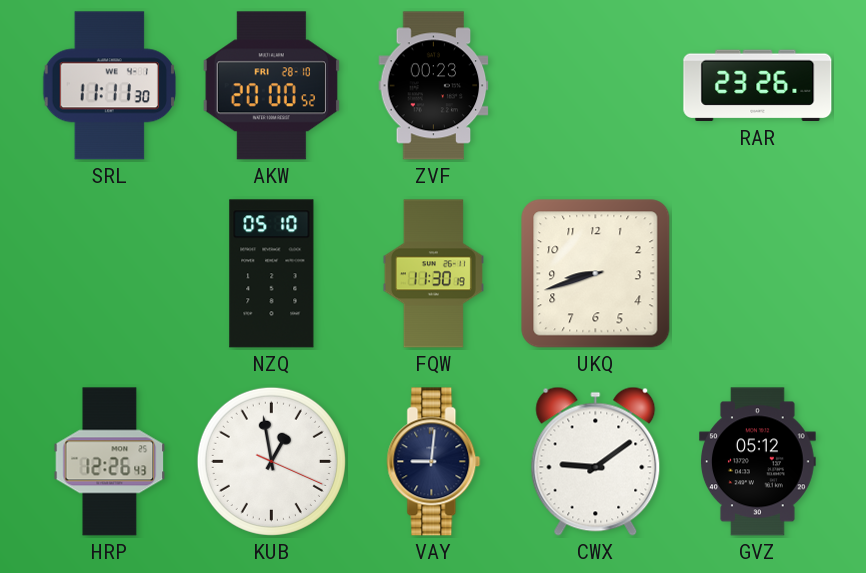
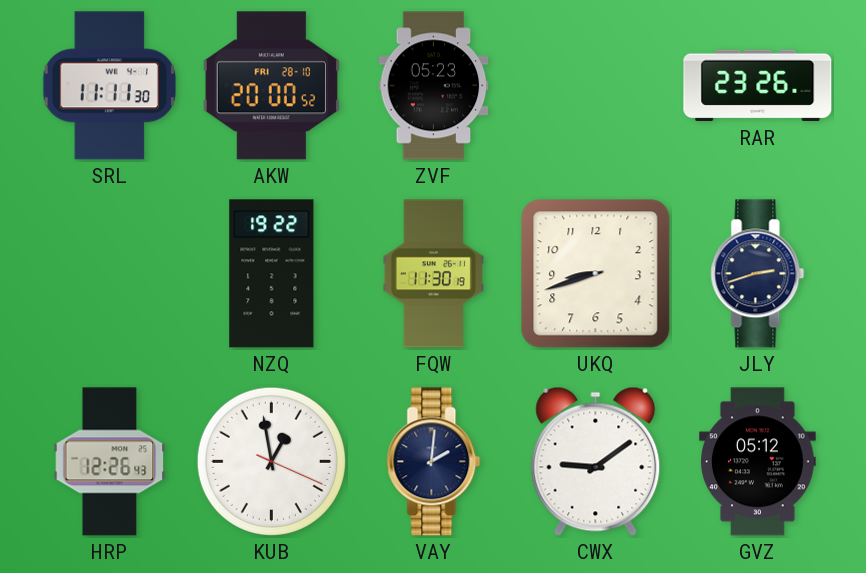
ZVF: 00:23 -> 05:23
NZQ: 05:10 -> 19:22
JLY: none -> 2:42
VAY: 9:01 -> 2:01
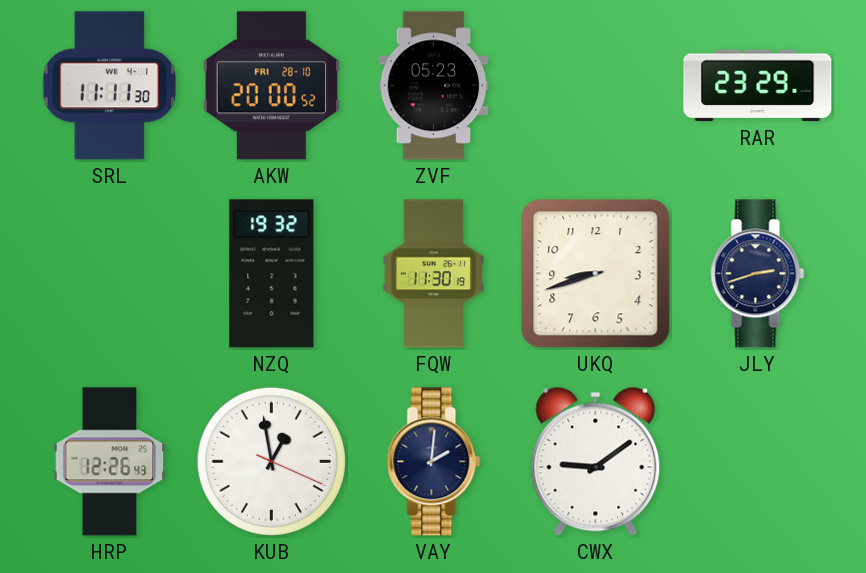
RAR: 23:26 -> 23:29
NZQ: 19:22 -> 19:32
GVZ: 05:12 -> none
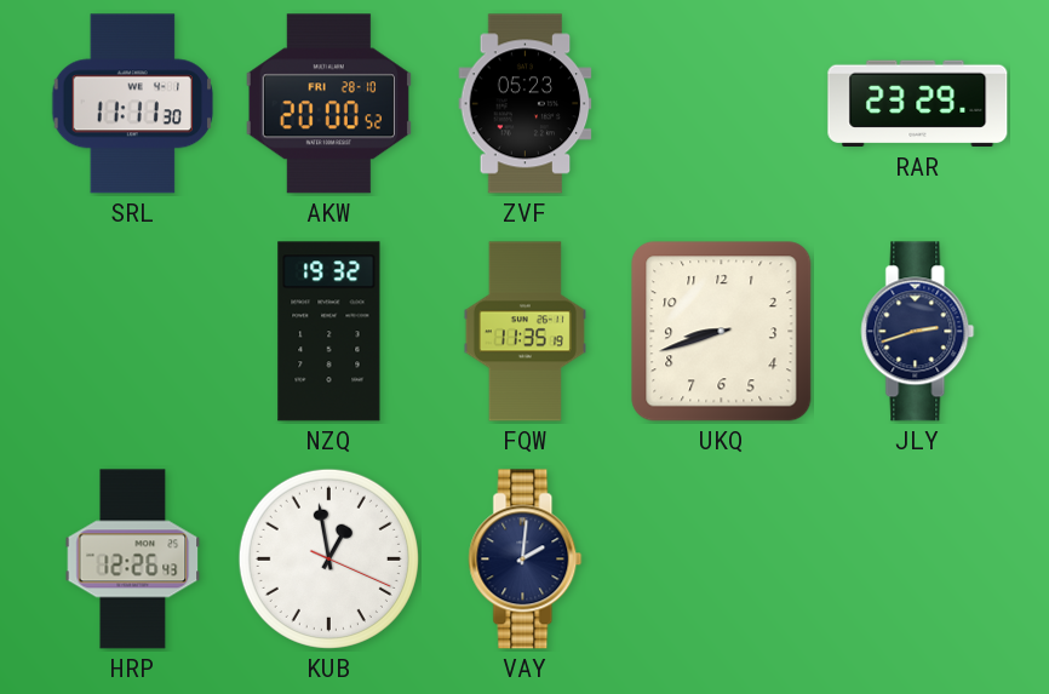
FQW: 11:30 -> 11:35
CWX: 9:09 -> none
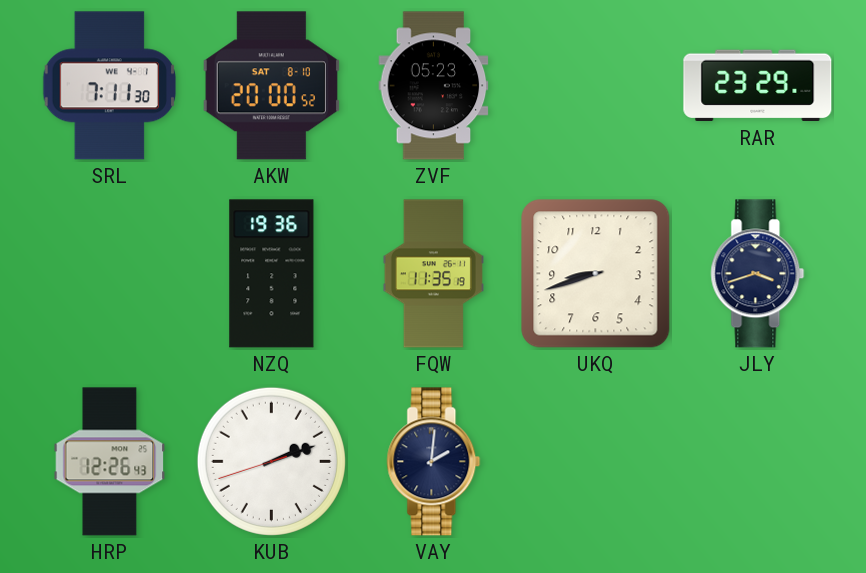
SRL: 11:11 -> 7:11
AKW date: FRI 28-10 -> SAT 8-10
NZQ: 19:32 -> 19:36
JLY: 2:42 -> 3:42
KUB: 12:58 -> 2:11
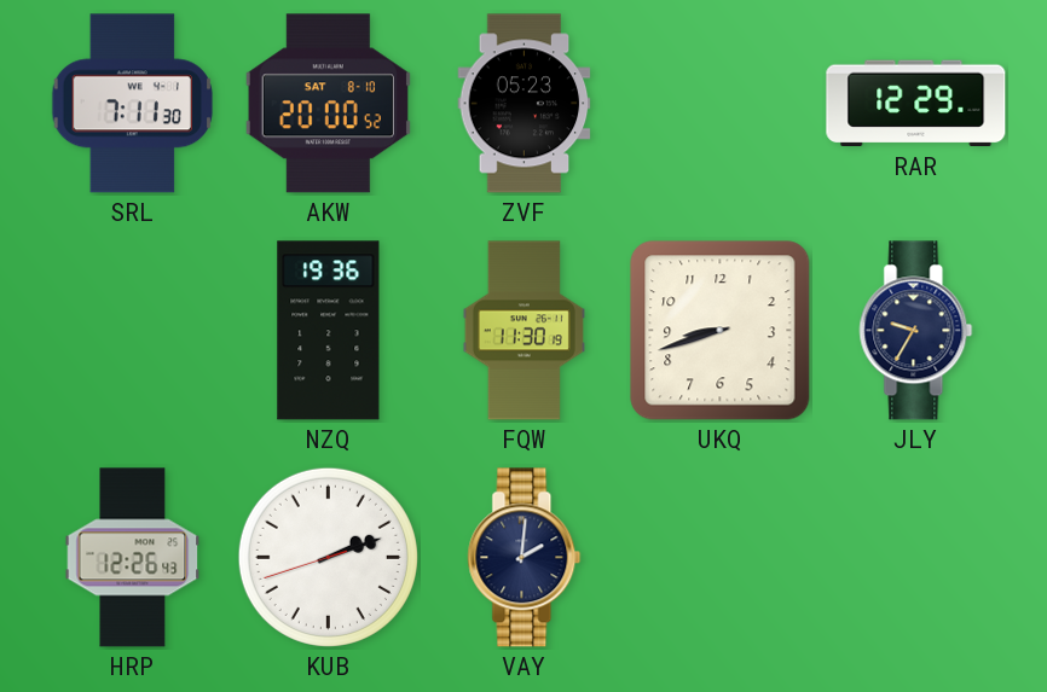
RAR: 23:29 -> 12:29
FQW: 11:35 -> 11:30
JLY: 3:42 -> 9:35
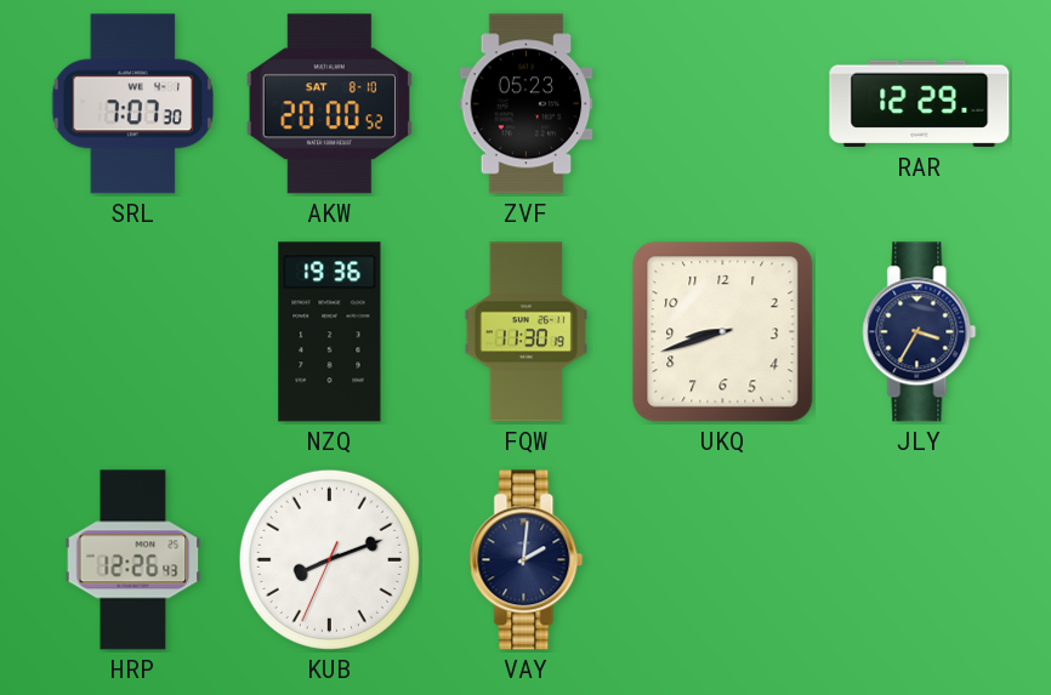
SRL: 7:11 -> 7:07
JLY: 9:35 -> 3:35
KUB: 2:11 -> 8:11
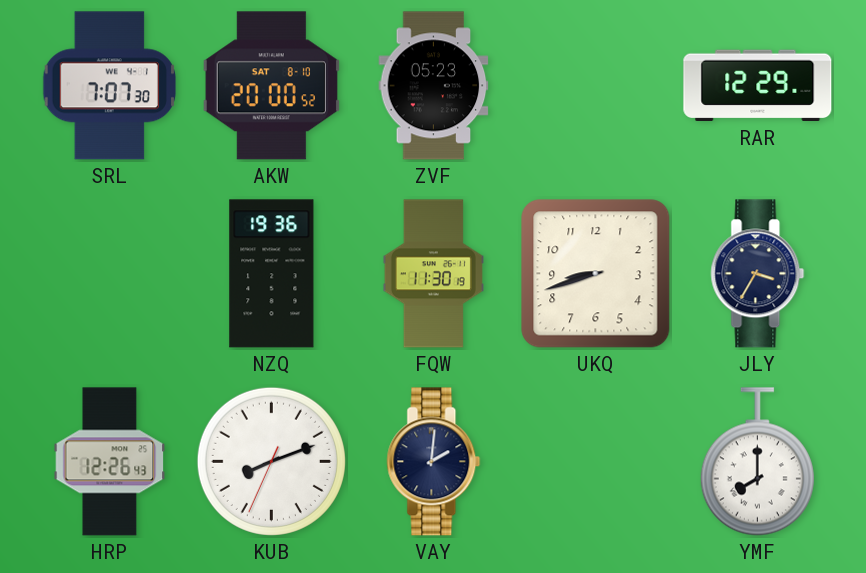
YMF: none -> 8:00
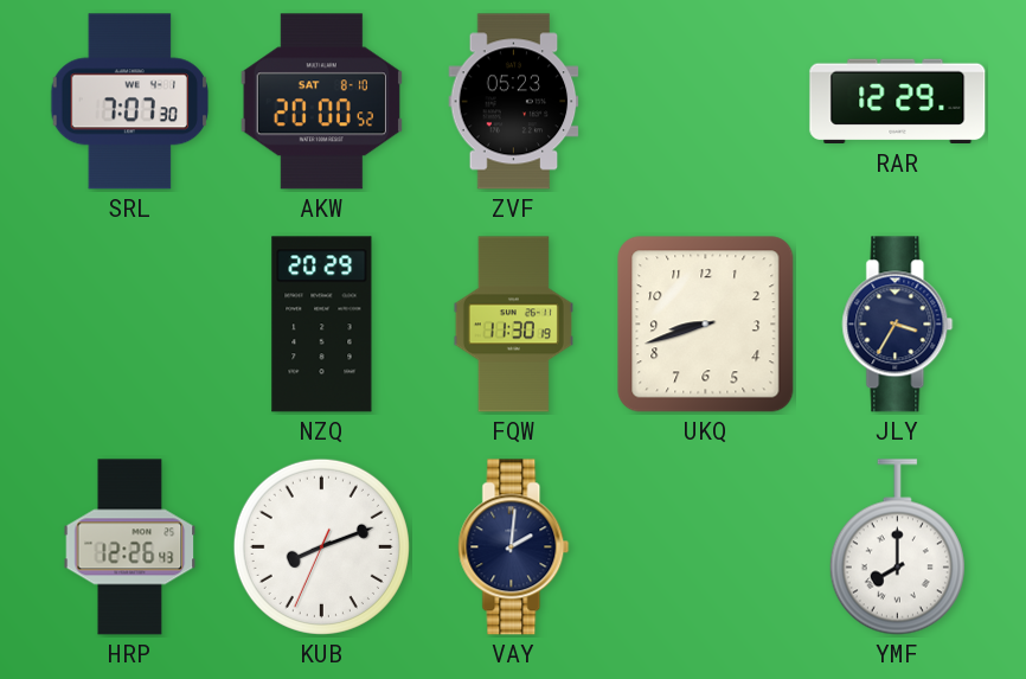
NZQ: 19:36 -> 20:29
